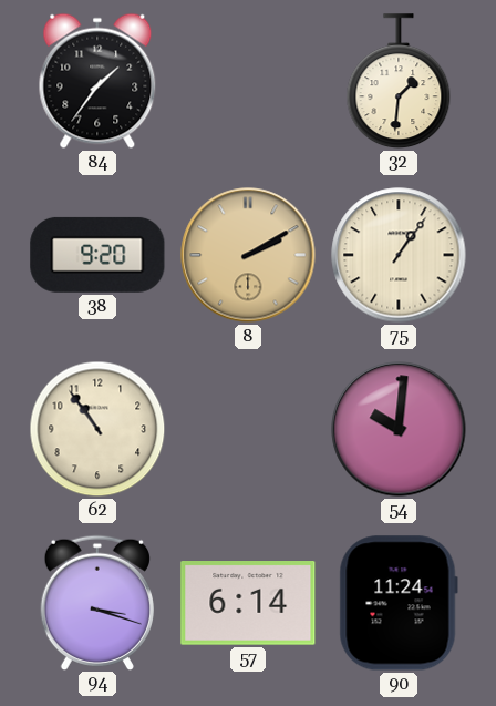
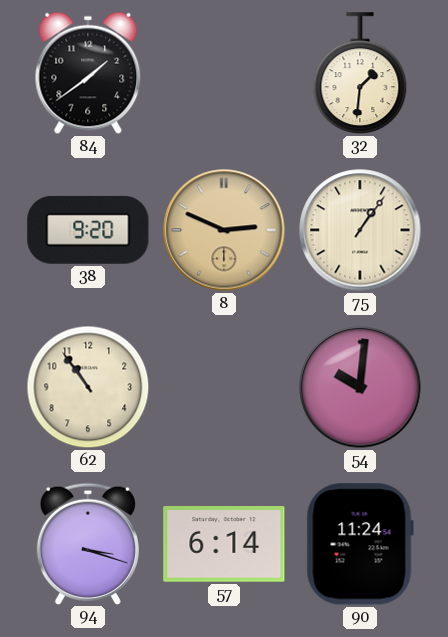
84: 1:36 -> 1:39
8: 2:10 -> 2:49
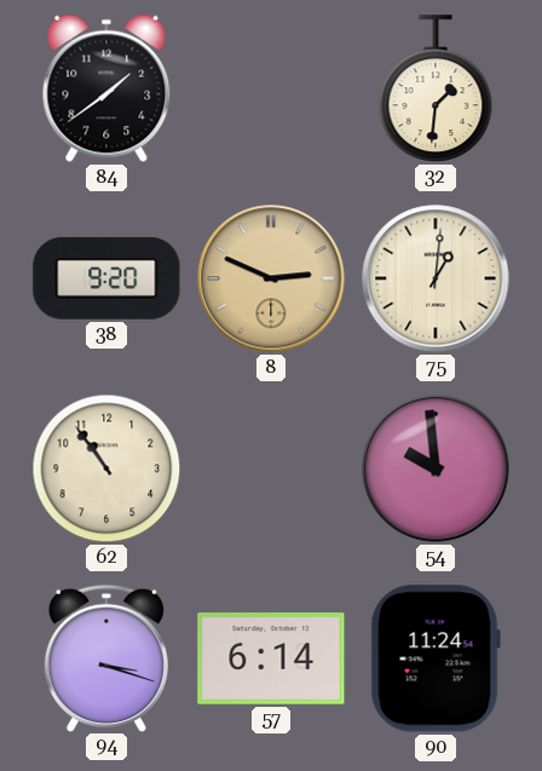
75: 1:06 -> 1:01
54: 10:01 -> 9:59
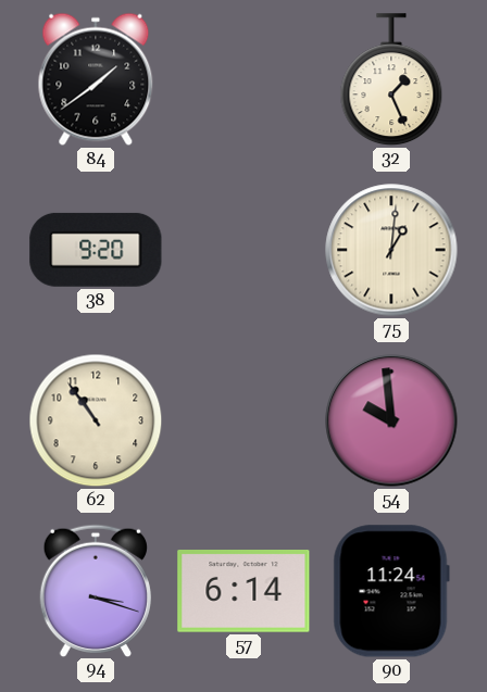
32: 1:31 -> 1:26
8: 2:49 -> none
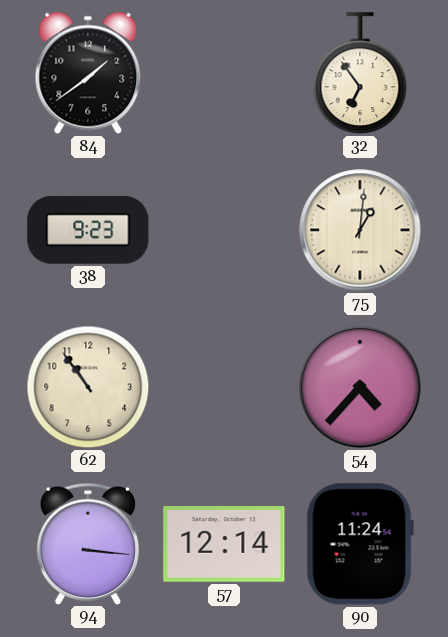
32: 1:26 -> 6:54
38: 9:20 -> 9:23
54: 9:59 -> 4:37
94: 3:18 -> 3:16
57: 6:14 -> 12:14
